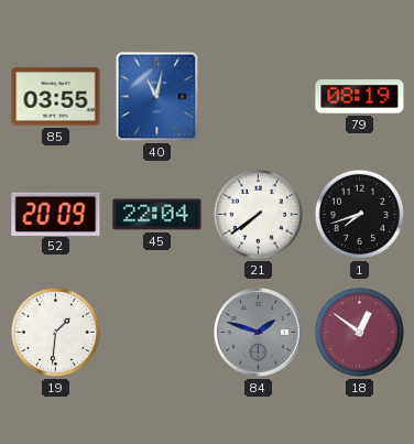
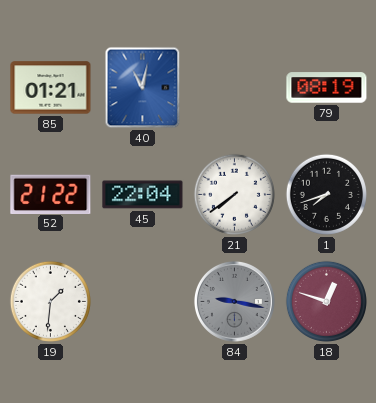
85: 03:55 -> 01:21
52: 20:09 -> 21:22
84: 1:48 -> 9:17
18: 12:51 -> 12:48
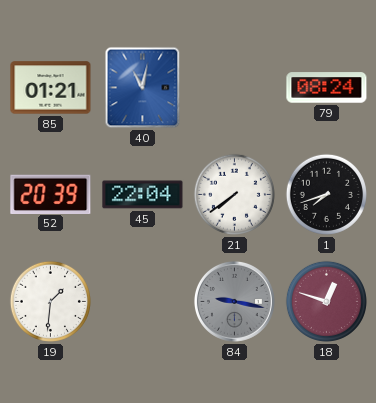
79: 08:19 -> 08:24
52: 21:22 -> 20:39
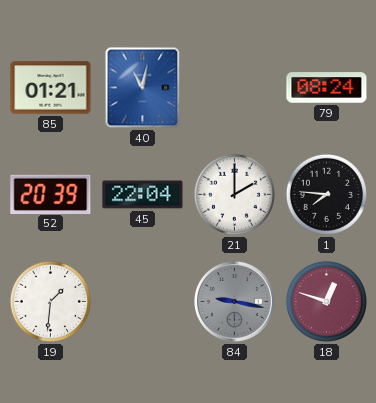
21: 7:39 -> 2:00
1: 7:42 -> 7:46
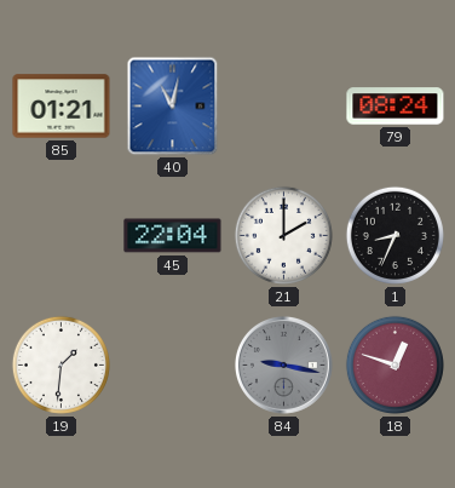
52: 20:39 -> none
1: 7:46 -> 8:34
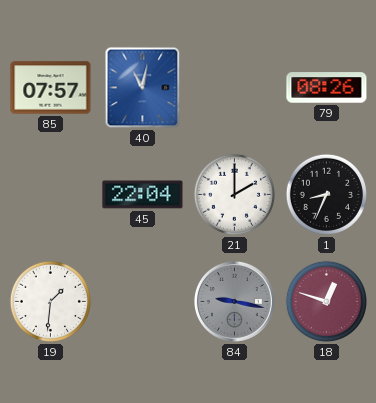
85: 01:21 -> 07:57
79: 08:24 -> 08:26
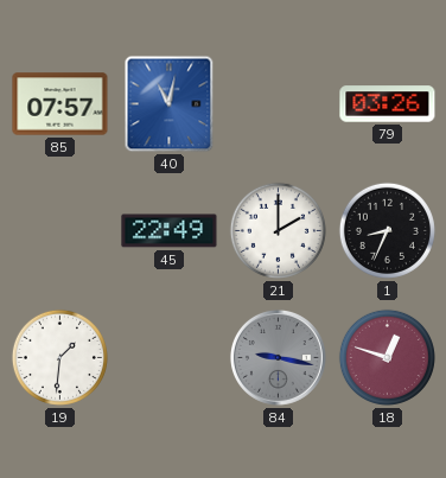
79: 08:26 -> 03:26
45: 22:04 -> 22:49
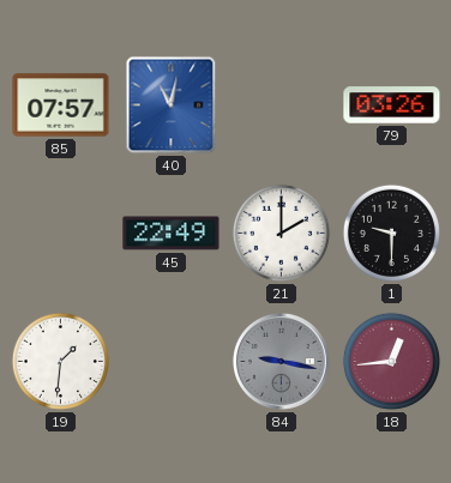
1: 8:34 -> 9:30
18: 12:48 -> 12:44
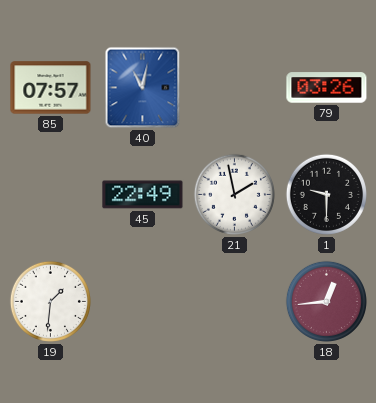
21: 2:00 -> 1:58
84: 9:17 -> none
